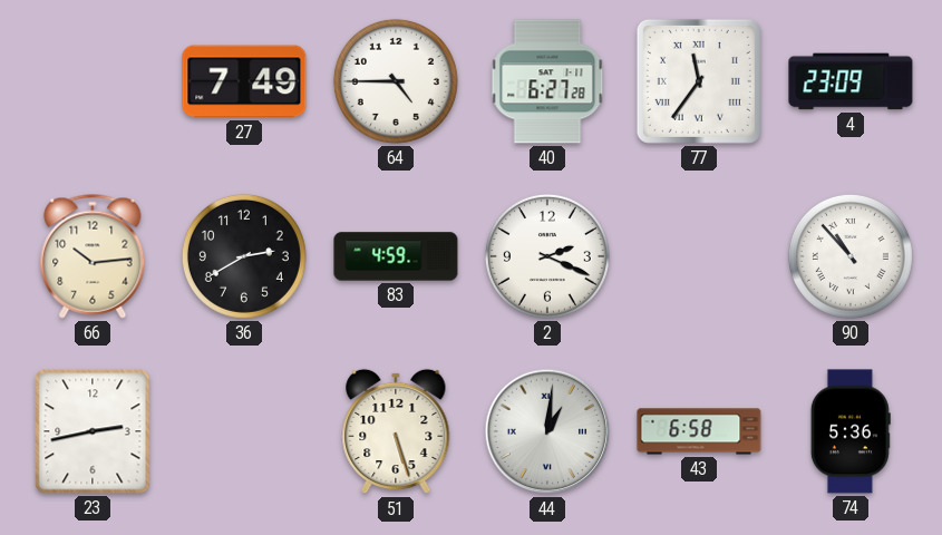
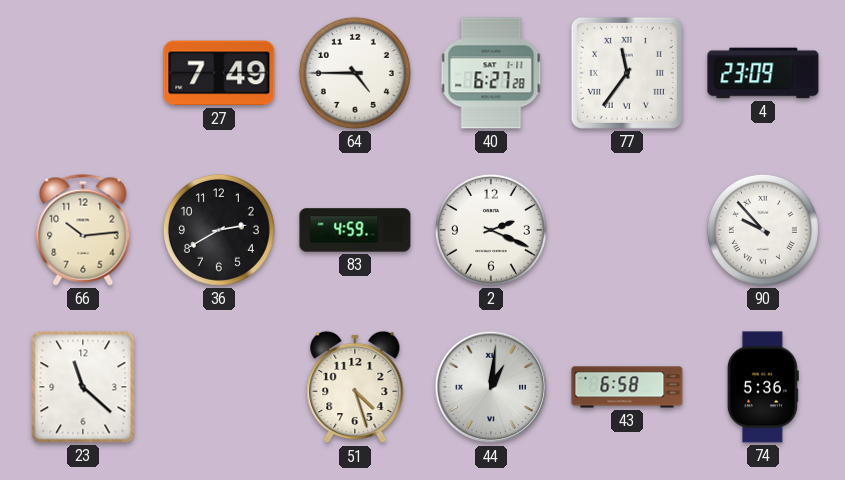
90: 10:53 -> 9:53
23: 2:43 -> 11:22
51: 5:27 -> 4:27
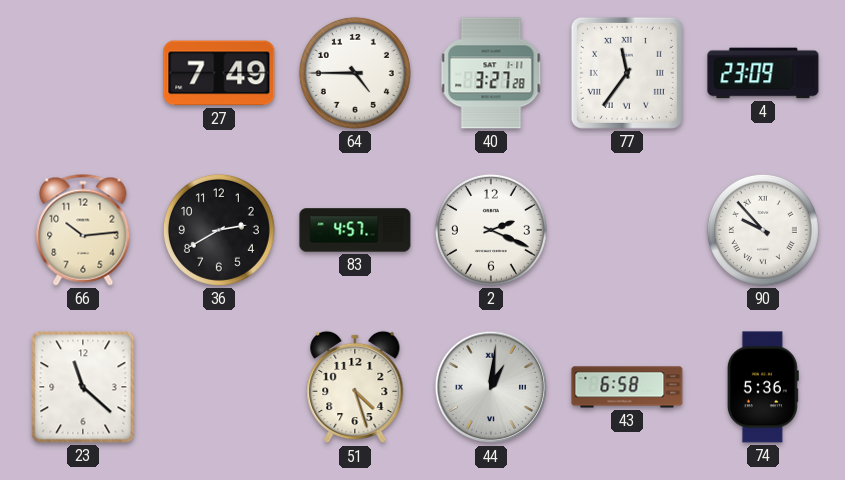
40: 6:27 -> 3:27
83: 4:59 -> 4:57
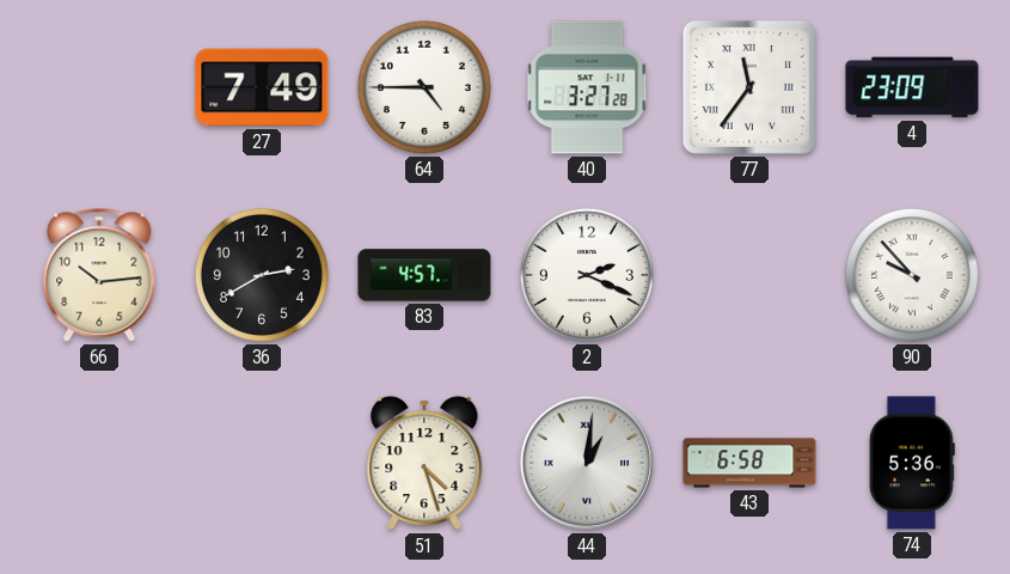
23: 11:22 -> none
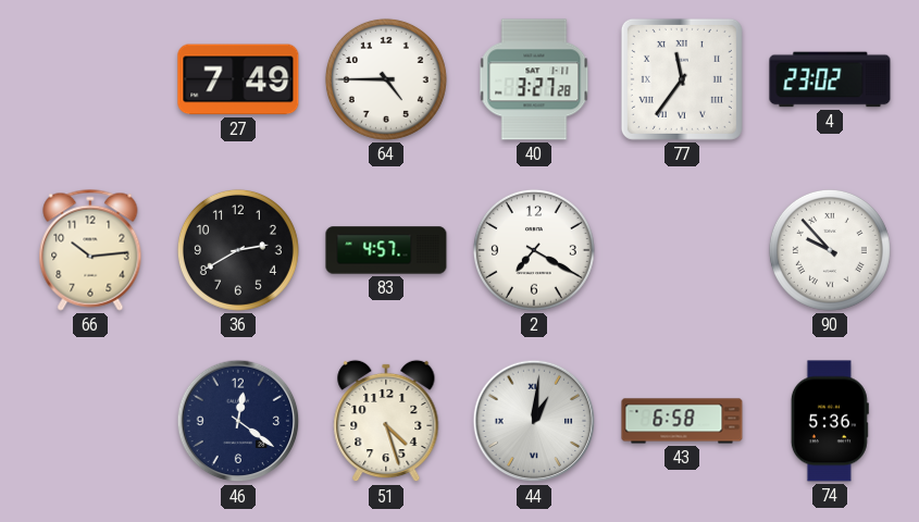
4: 23:09 -> 23:02
2: 2:19 -> 7:20
46: none -> 12:21
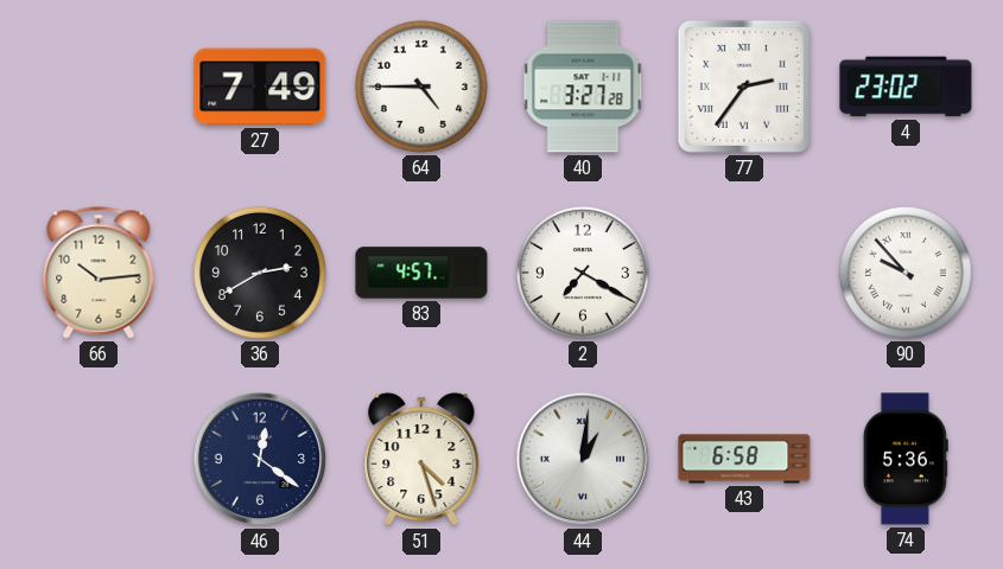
77: 11:36 -> 2:36
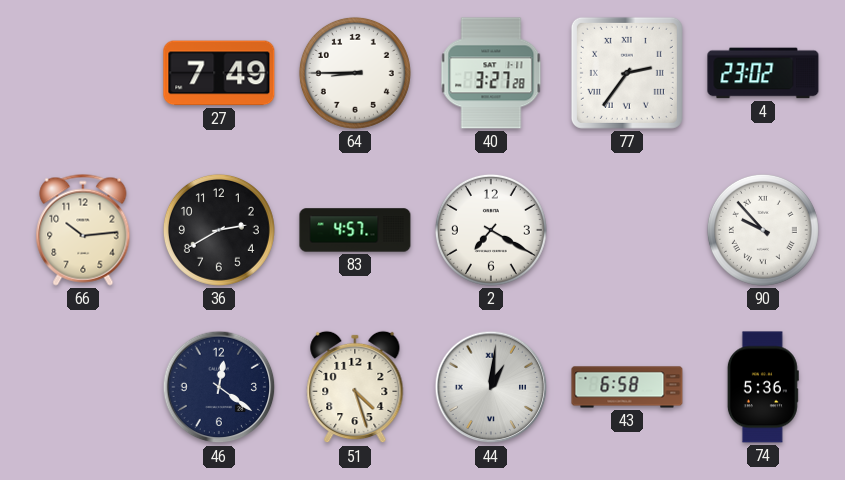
64: 4:45 -> 8:45
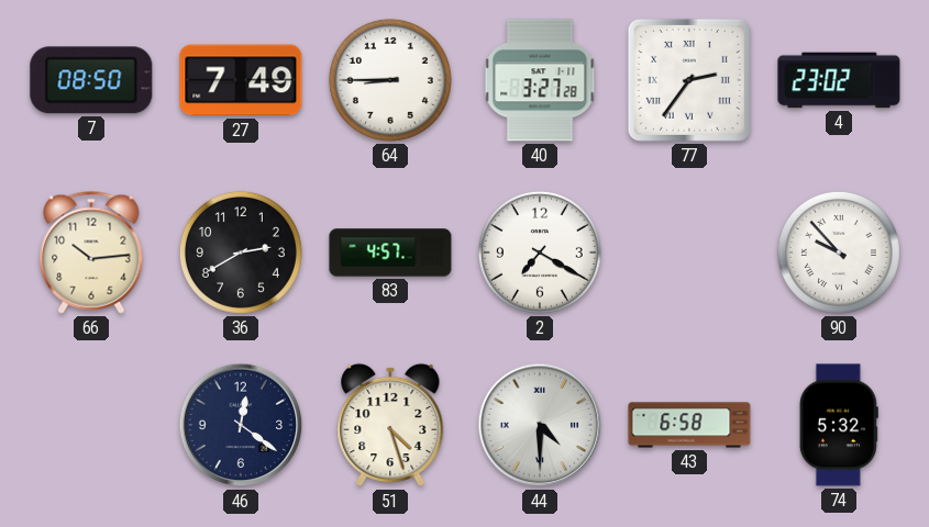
7: none -> 08:50
44: 1:01 -> 4:30
74: 5:36 -> 5:32
